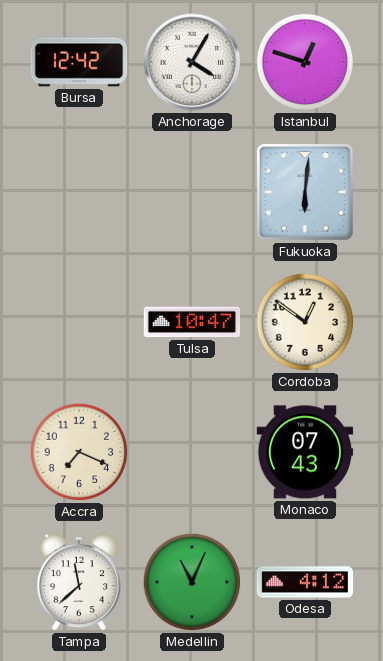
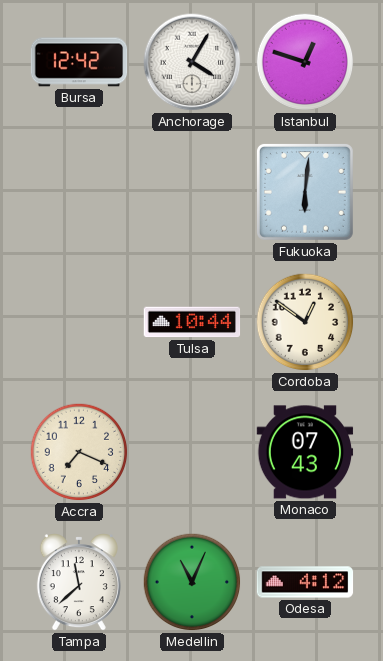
Tulsa: 10:47 -> 10:44
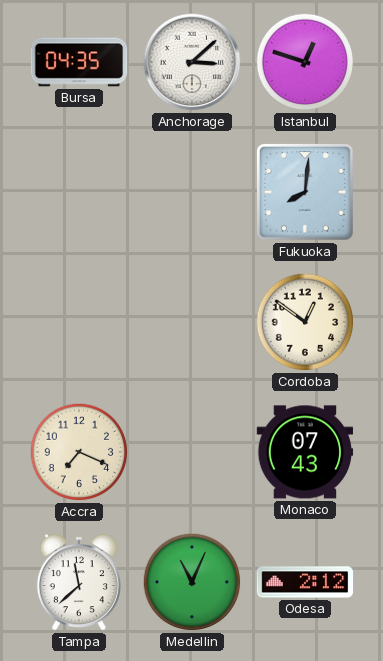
Bursa: 12:42 -> 04:35
Anchorage: 4:05 -> 3:08
Fukuoka: 6:01 -> 8:01
Tulsa: 10:44 -> none
Odesa: 4:12 -> 2:12
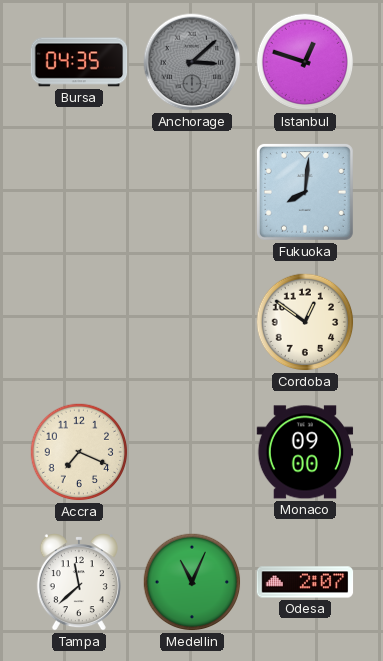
Anchorage dial: white -> grey
Monaco: 07:43 -> 09:00
Odesa: 2:12 -> 2:07
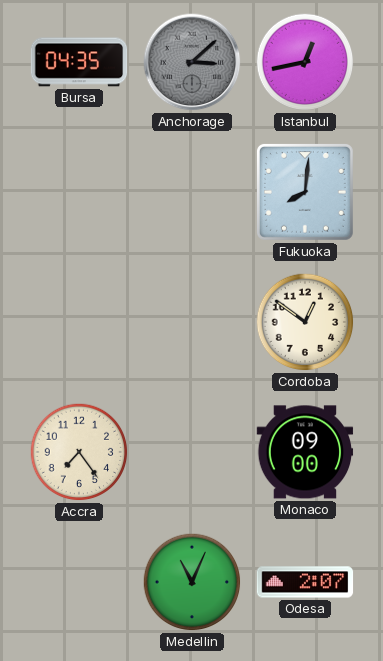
Istanbul: 12:48 -> 12:43
Accra: 7:19 -> 7:24
Tampa: 11:38 -> none
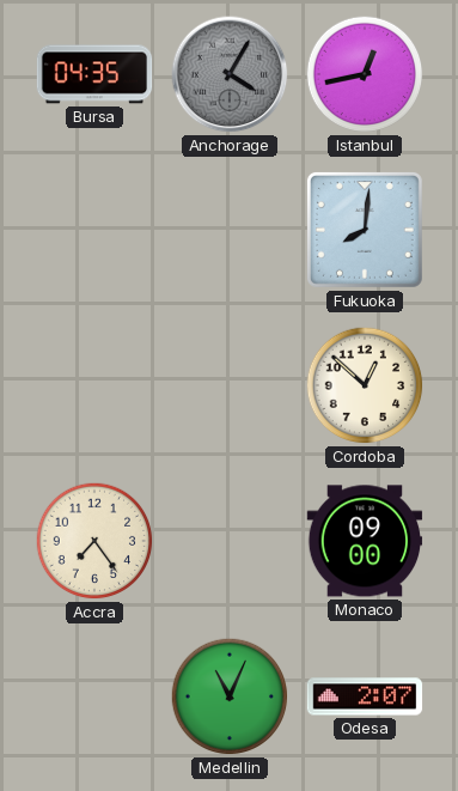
Anchorage: 3:08 -> 4:05
Cordoba: 12:51 -> 12:52
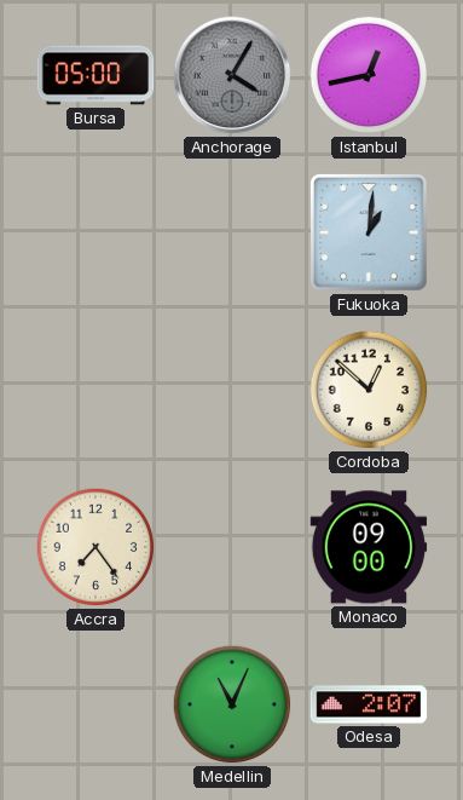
Bursa: 04:35 -> 05:00
Fukuoka: 8:01 -> 1:01
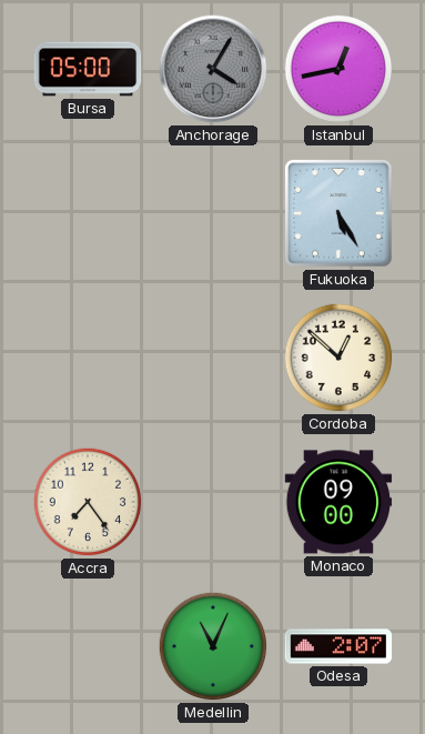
Fukuoka: 1:01 -> 5:25
